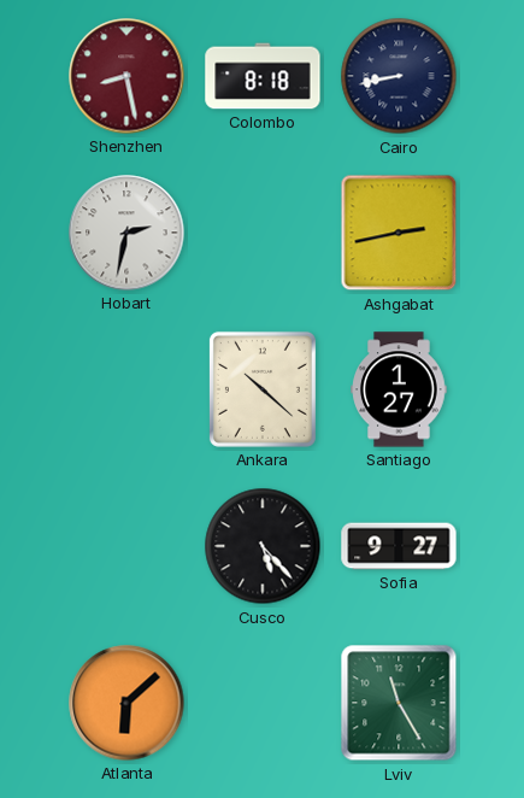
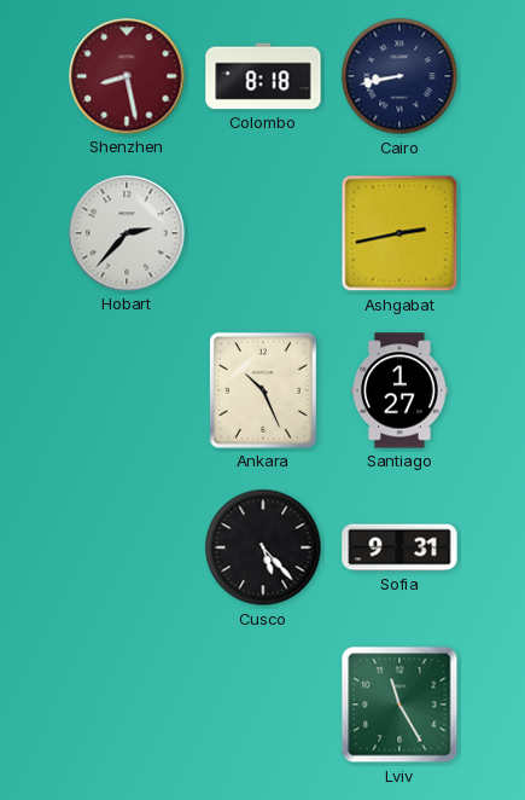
Hobart: 2:32 -> 2:37
Ankara: 10:22 -> 10:26
Sofia: 9:27 -> 9:31
Atlanta: 6:08 -> none
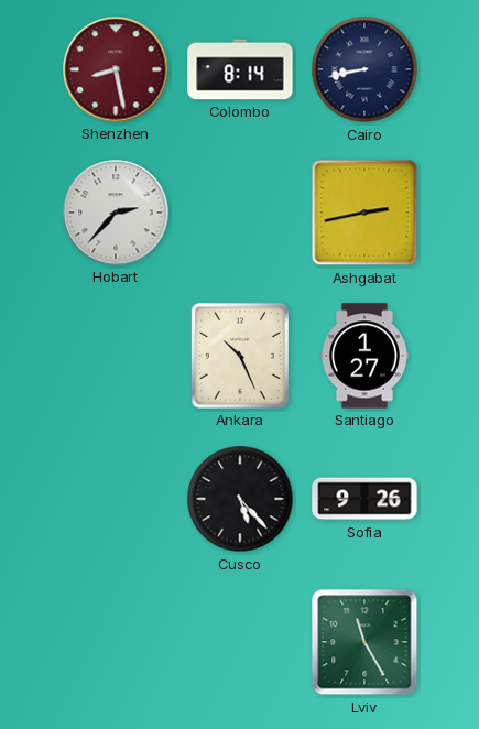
Colombo: 8:18 -> 8:14
Sofia: 9:31 -> 9:26
